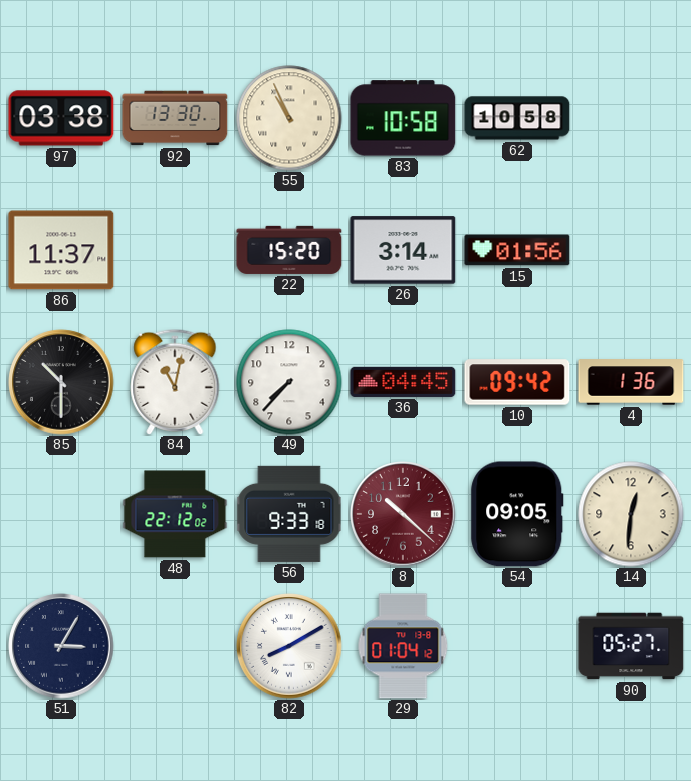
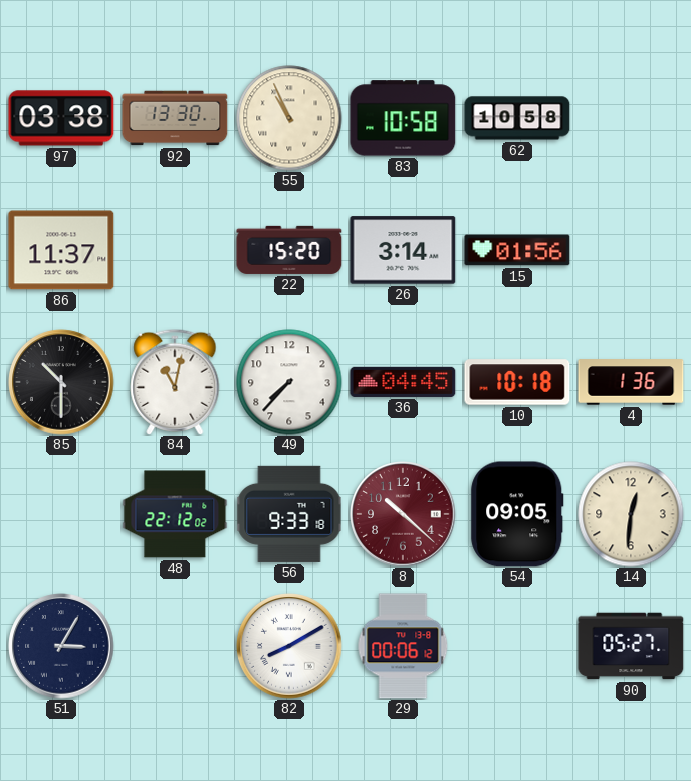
10: 09:42 -> 10:18
29: 01:04 -> 00:06
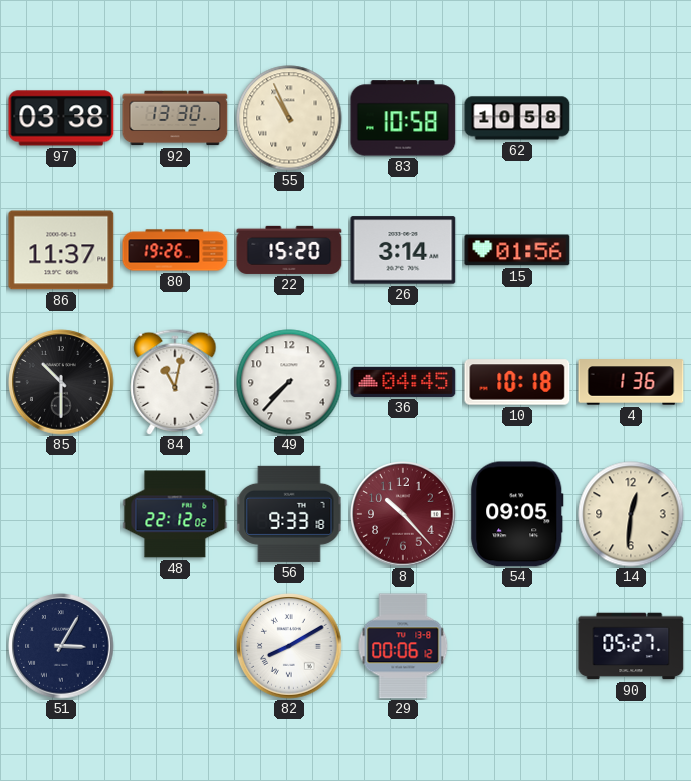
80: none -> 19:26
8: 10:22 -> 10:23
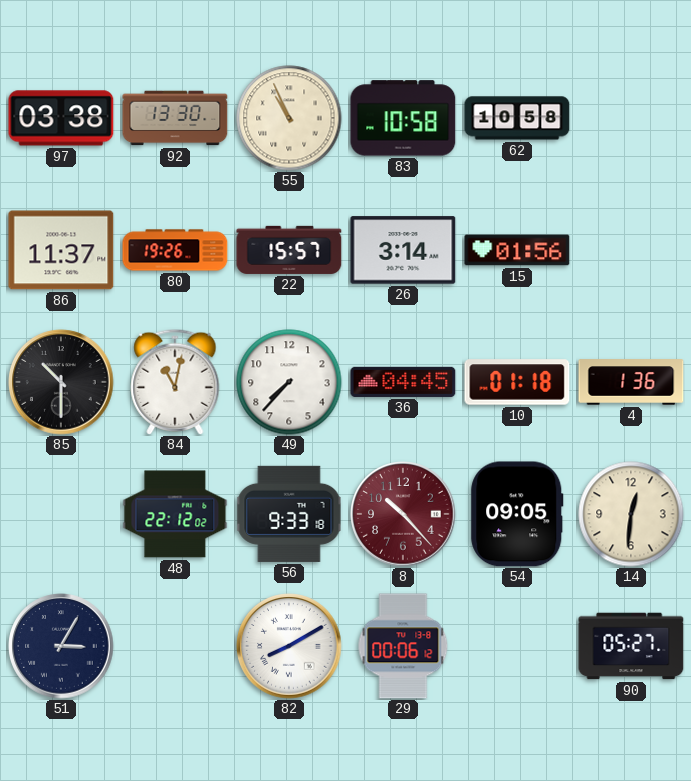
22: 15:20 -> 15:57
10: 10:18 -> 01:18
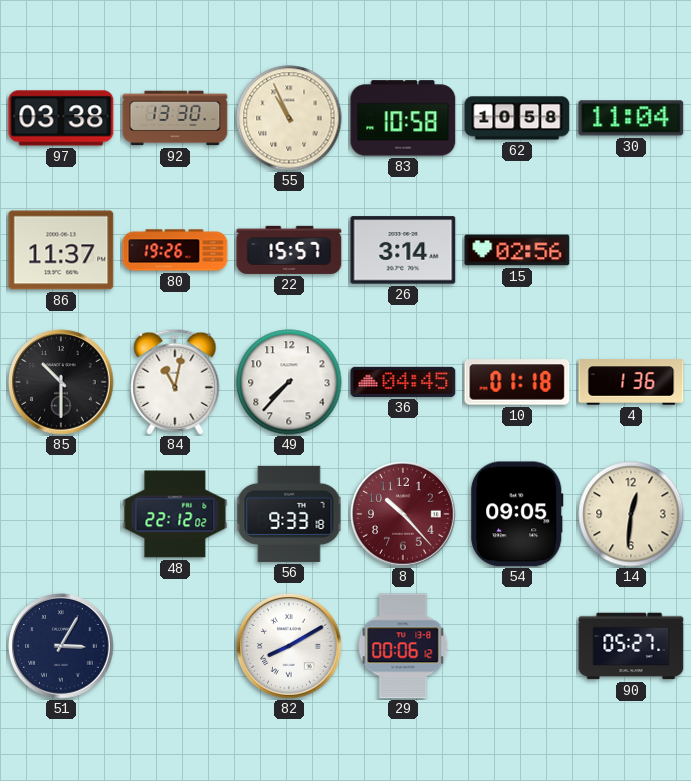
30: none -> 11:04
15: 01:56 -> 02:56
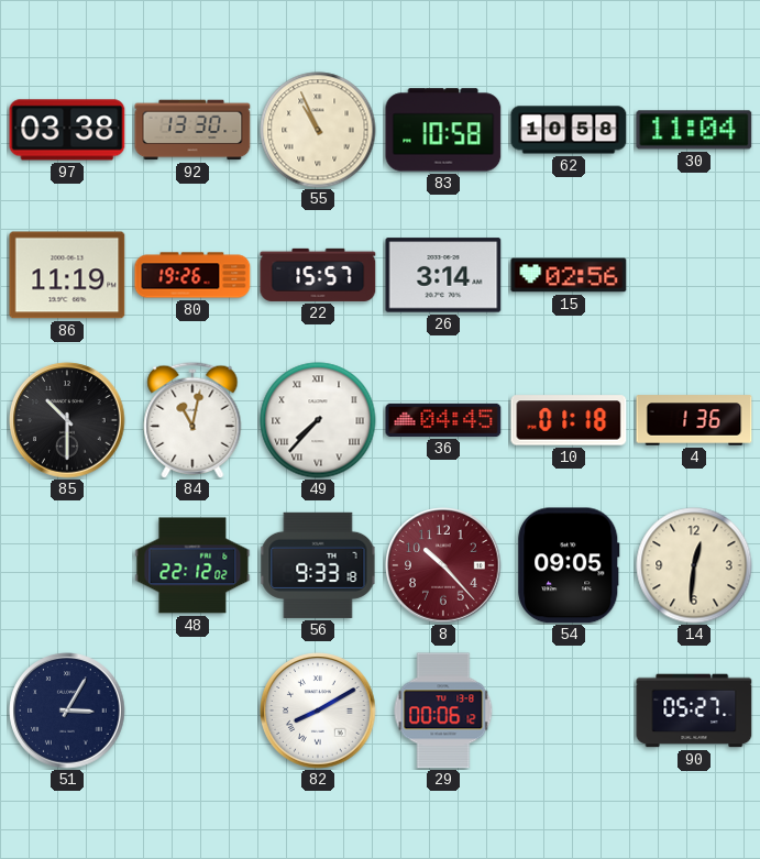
86: 11:37 -> 11:19
49 numerals: Arabic -> Roman
